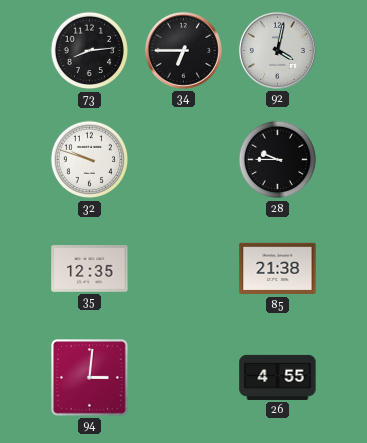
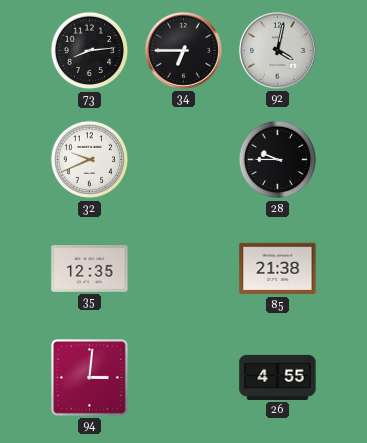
32: 9:48 -> 9:41
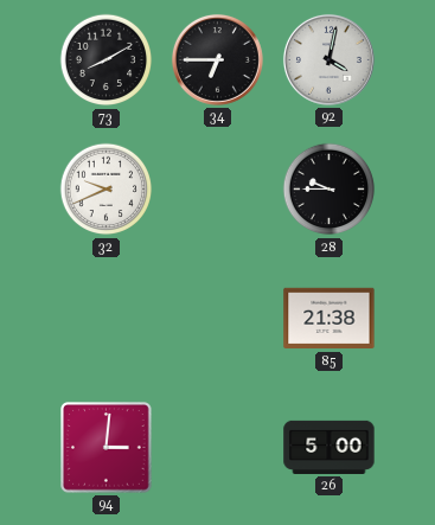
73: 8:14 -> 8:10
35: 12:35 -> none
26: 4:55 -> 5:00
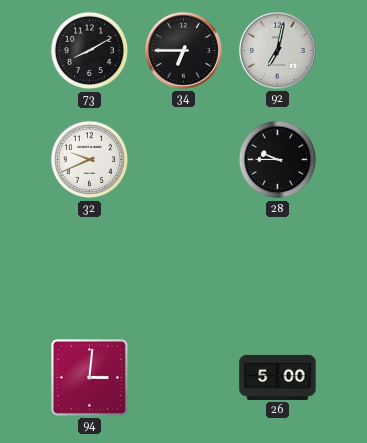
92: 4:02 -> 7:02
85: 21:38 -> none
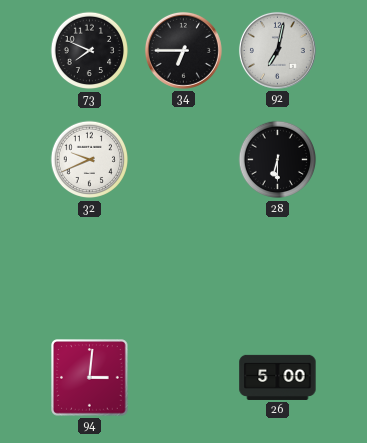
73: 8:10 -> 7:49
28: 9:45 -> 6:30
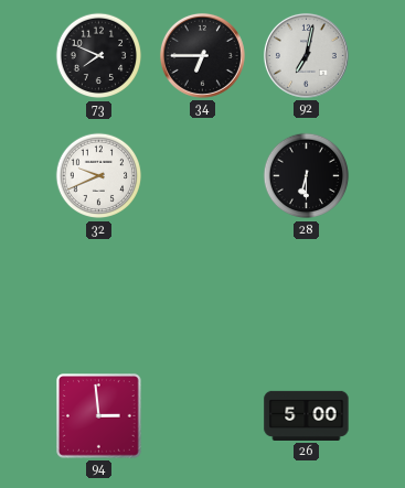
94: 3:01 -> 2:59
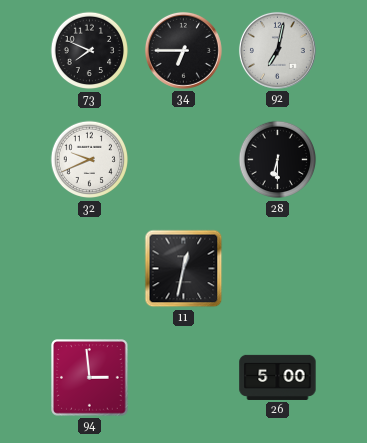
11: none -> 12:32
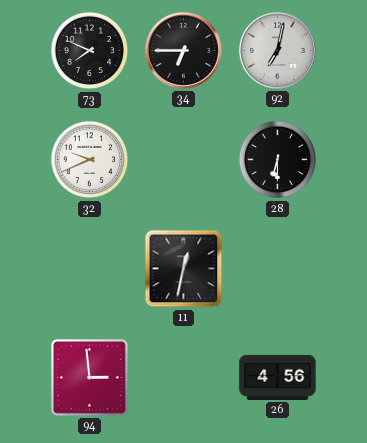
26: 5:00 -> 4:56
